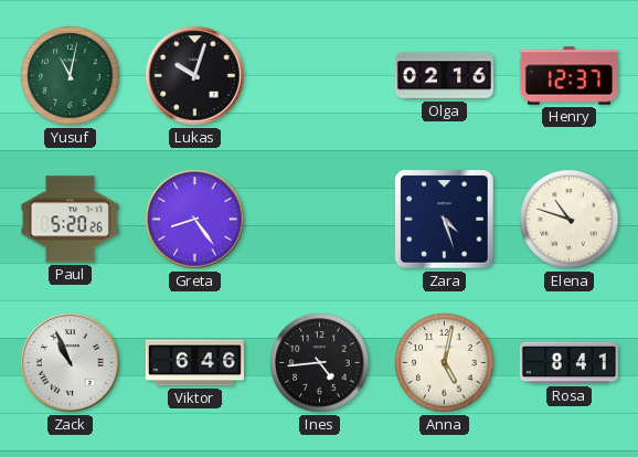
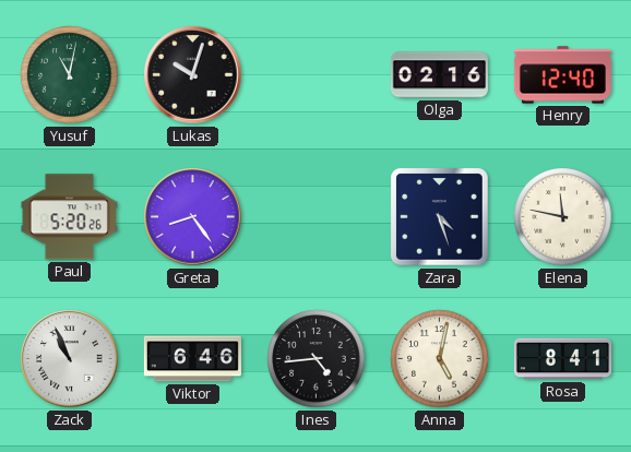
Henry: 12:37 -> 12:40
Elena: 10:48 -> 11:47
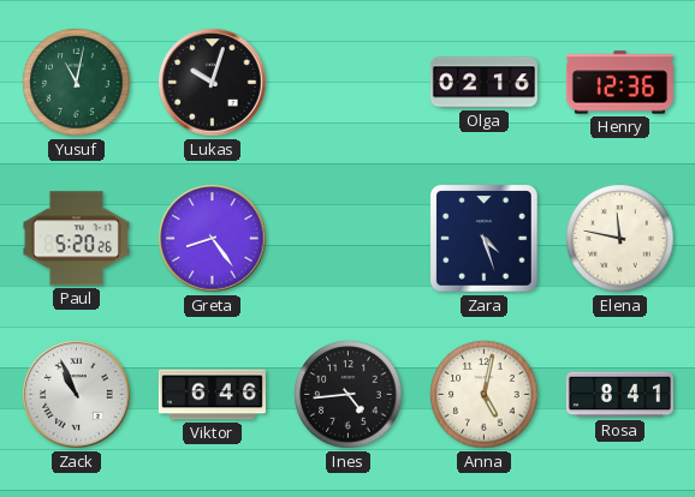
Henry: 12:40 -> 12:36
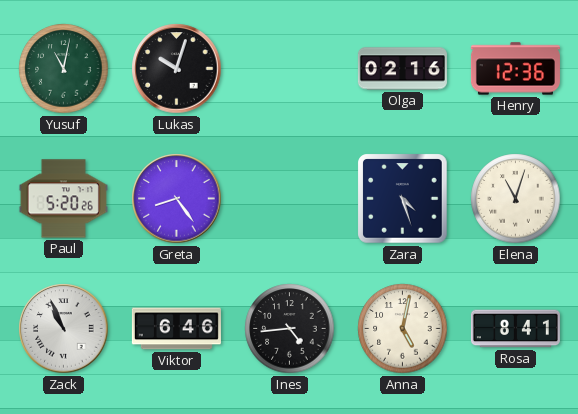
Elena: 11:47 -> 11:03
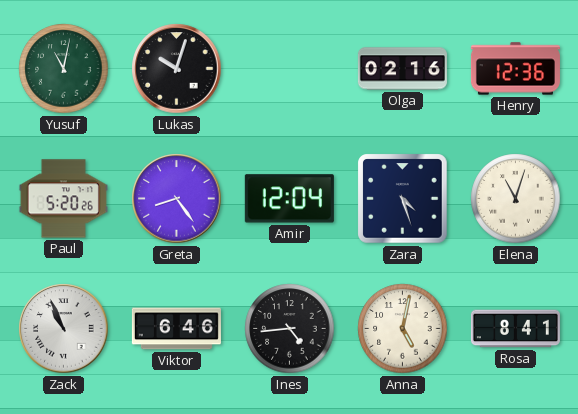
Amir: none -> 12:04
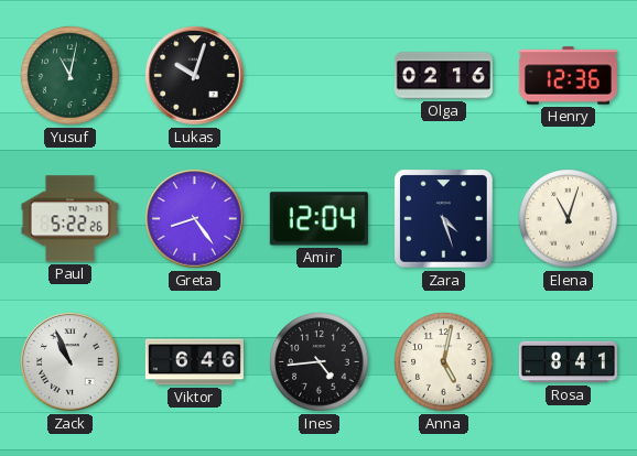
Paul: 5:20 -> 5:22
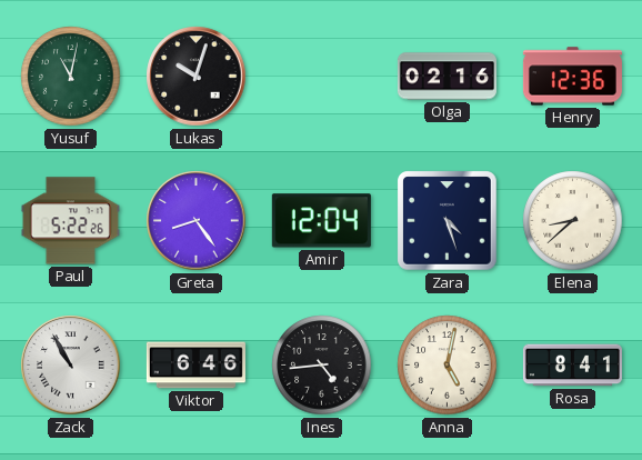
Elena: 11:03 -> 8:38
Zack: 10:56 -> 10:55
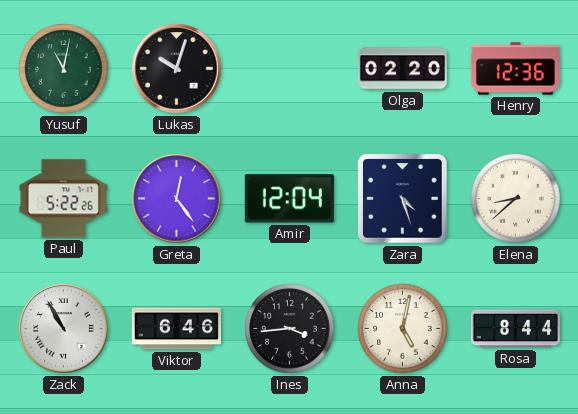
Olga: 02:16 -> 02:20
Greta: 8:24 -> 12:24
Ines: 4:44 -> 3:44
Rosa: 8:41 -> 8:44
